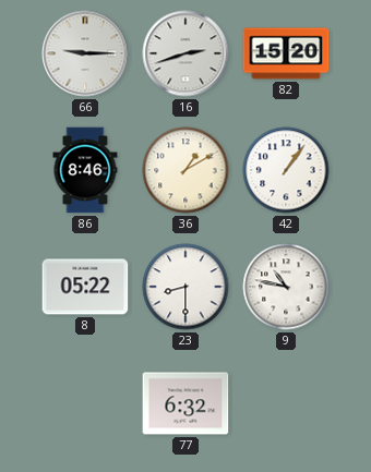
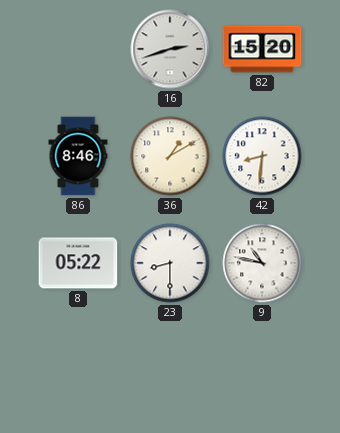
66: 9:15 -> none
42: 1:06 -> 8:31
77: 6:32 -> none
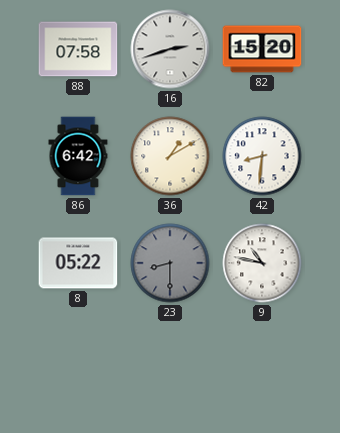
88: none -> 07:58
86: 8:46 -> 6:42
23 dial: white -> grey
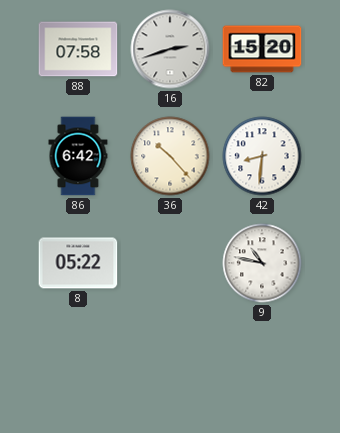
36: 1:10 -> 10:23
23: 8:30 -> none
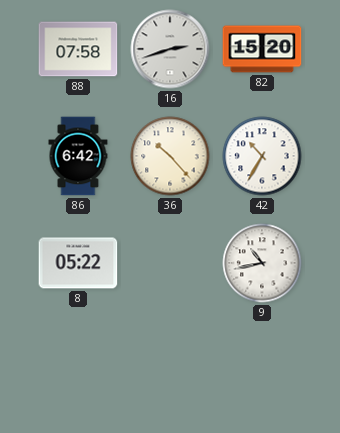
42: 8:31 -> 10:35
9: 10:47 -> 10:43
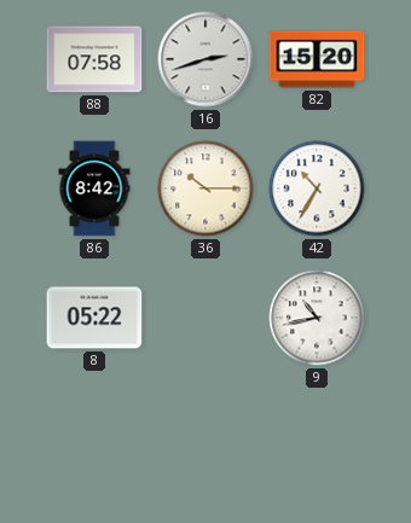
86: 6:42 -> 8:42
36: 10:23 -> 10:15
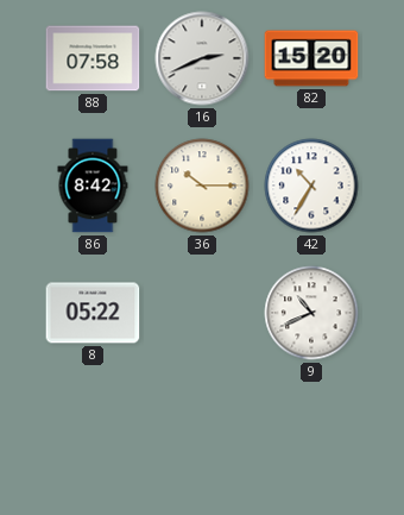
16: 2:42 -> 2:41
9: 10:43 -> 10:41
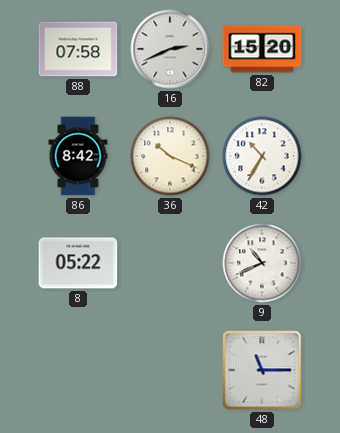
36: 10:15 -> 10:19
48: none -> 11:15
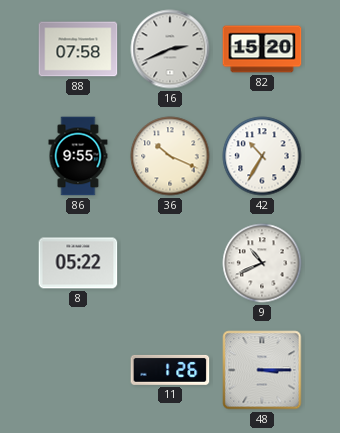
86: 8:42 -> 9:55
11: none -> 1:26
48: 11:15 -> 3:15
